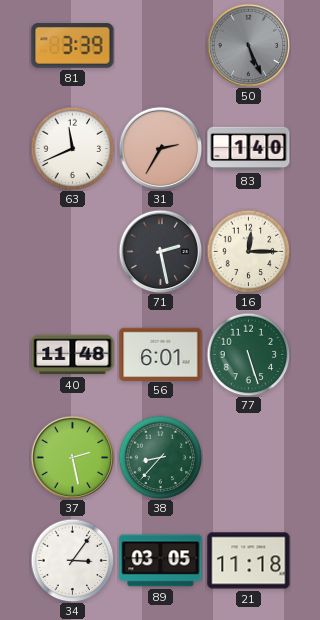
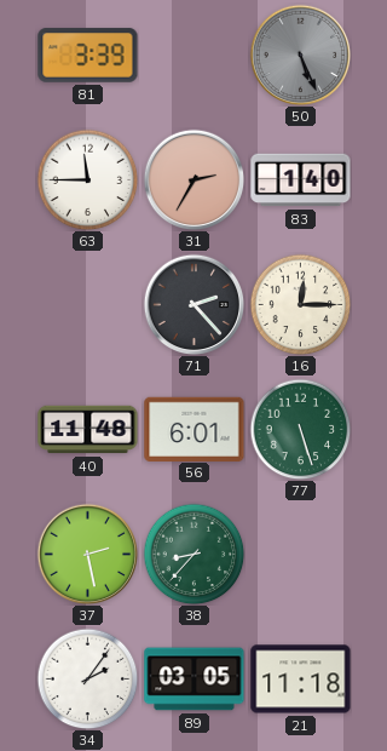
63: 11:41 -> 11:45
71: 2:28 -> 2:23
34: 3:06 -> 2:06
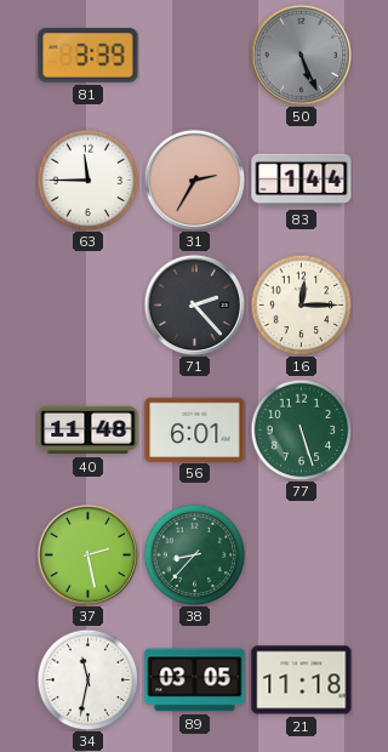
83: 1:40 -> 1:44
34: 2:06 -> 11:32
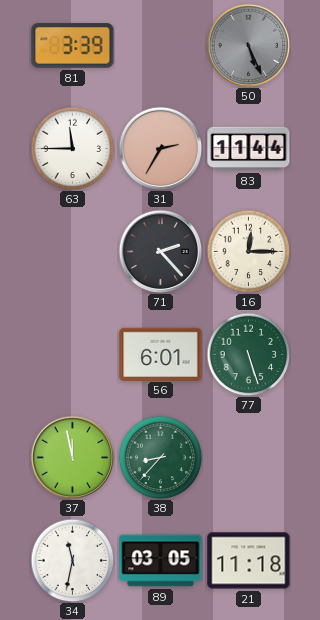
83: 1:44 -> 11:44
40: 11:48 -> none
37: 2:28 -> 11:58
